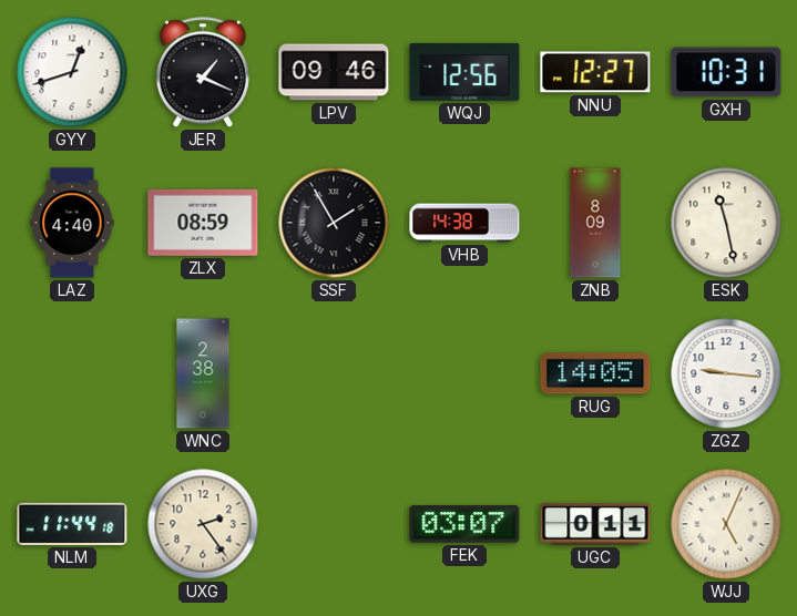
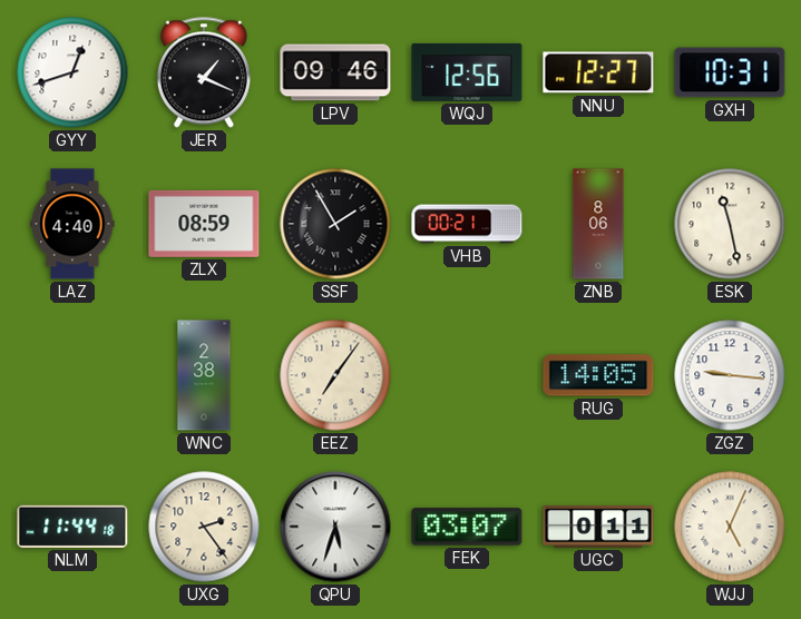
VHB: 14:38 -> 00:21
ZNB: 8:09 -> 8:06
EEZ: none -> 7:06
QPU: none -> 5:33
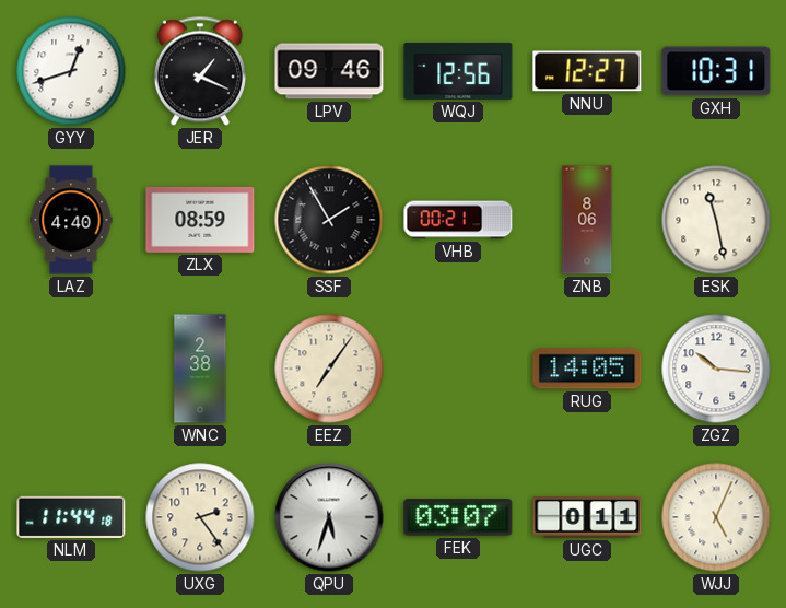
ZGZ: 9:16 -> 10:16
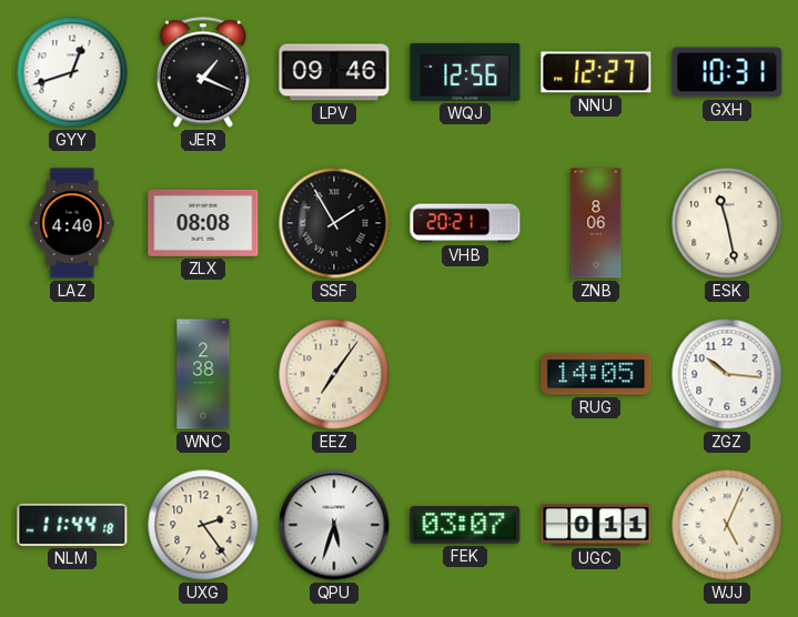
ZLX: 08:59 -> 08:08
VHB: 00:21 -> 20:21
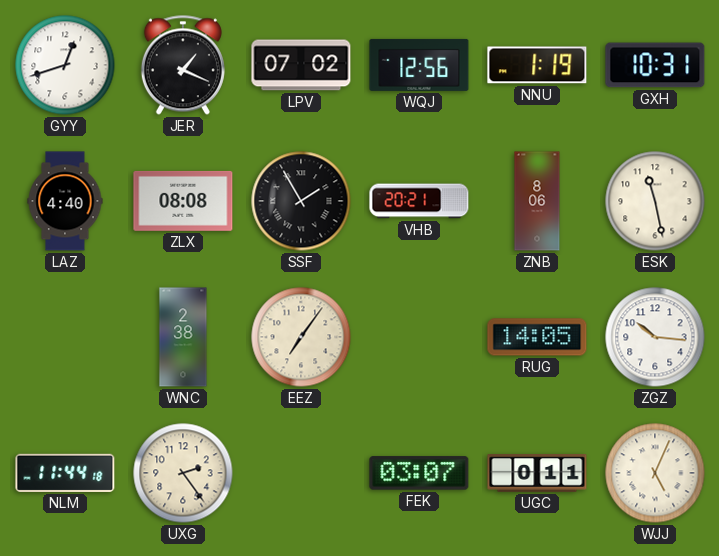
LPV: 09:46 -> 07:02
NNU: 12:27 -> 1:19
QPU: 5:33 -> none
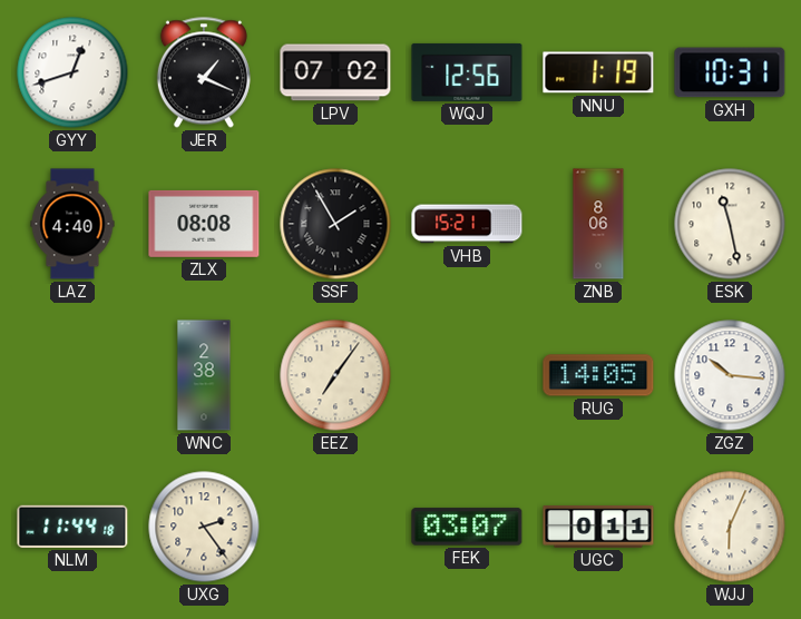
VHB: 20:21 -> 15:21
WJJ: 5:04 -> 6:04
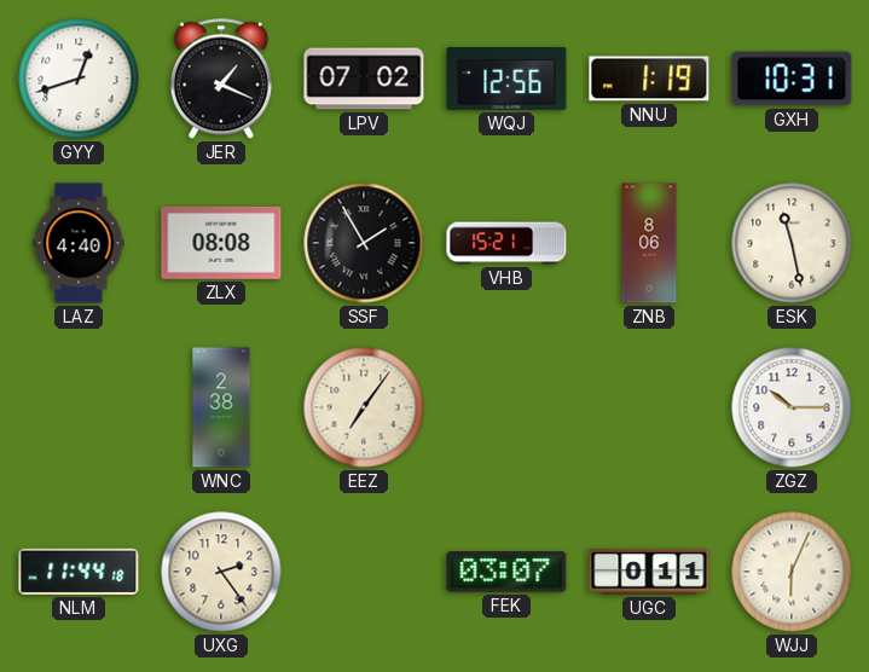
RUG: 14:05 -> none
ZGZ: 10:16 -> 10:15
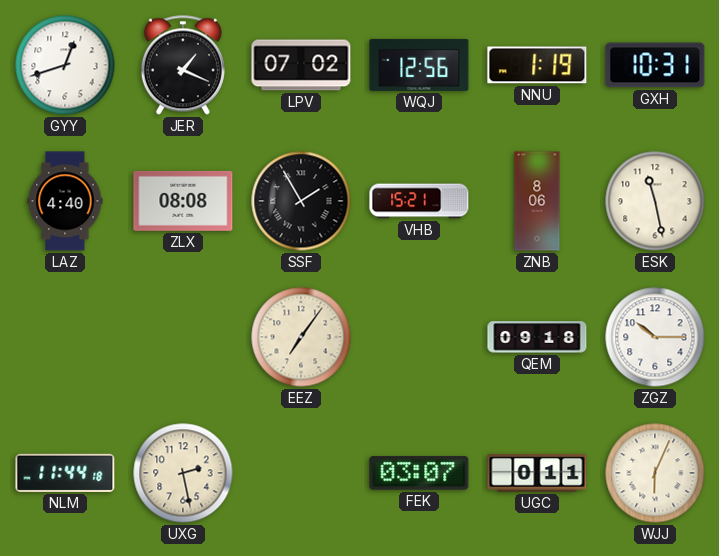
WNC: 2:38 -> none
QEM: none -> 09:18
UXG: 2:24 -> 2:28
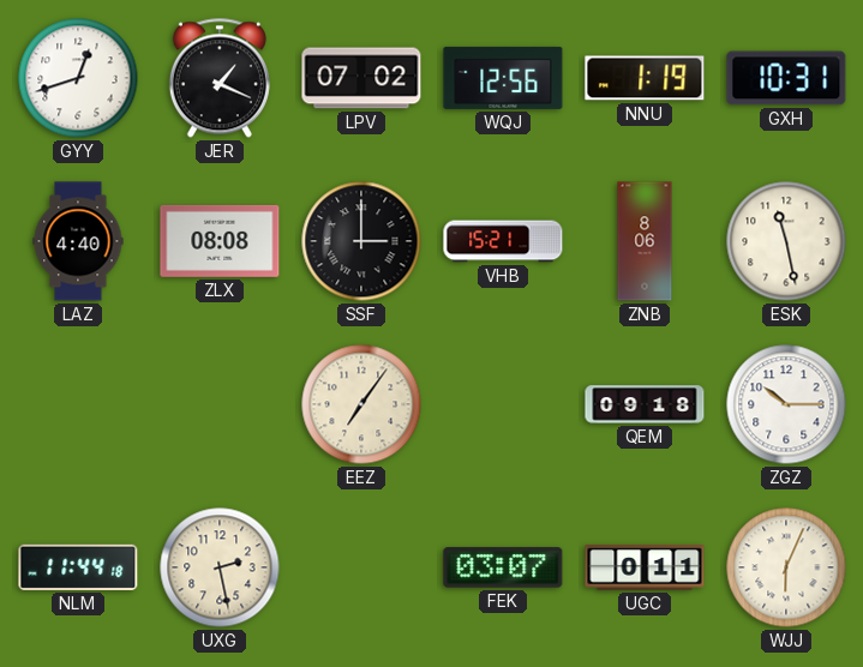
SSF: 1:55 -> 3:00
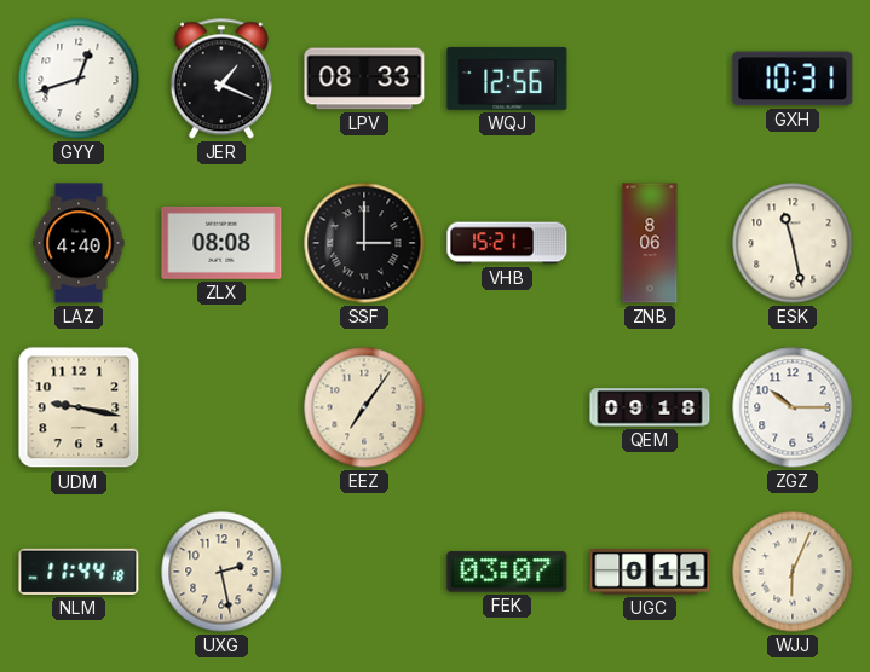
LPV: 07:02 -> 08:33
NNU: 1:19 -> none
UDM: none -> 9:17
